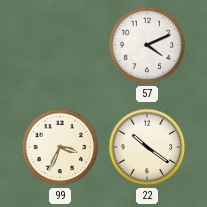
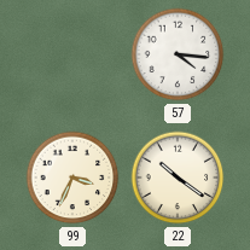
57: 4:11 -> 4:16
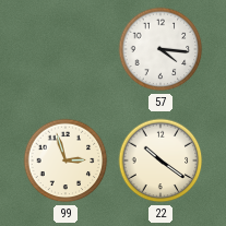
99: 3:34 -> 2:57
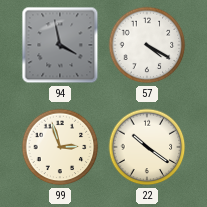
94: none -> 3:58
57: 4:16 -> 4:20
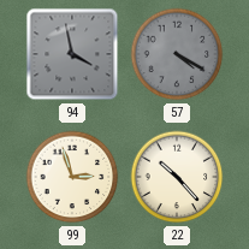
57 dial: white -> grey
22: 10:21 -> 10:23
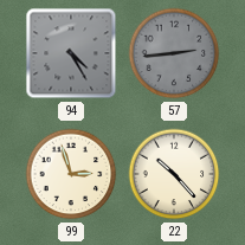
94: 3:58 -> 4:25
57: 4:20 -> 2:44
